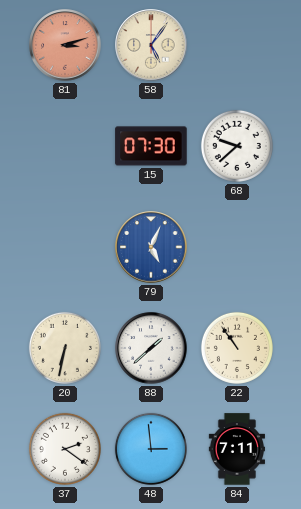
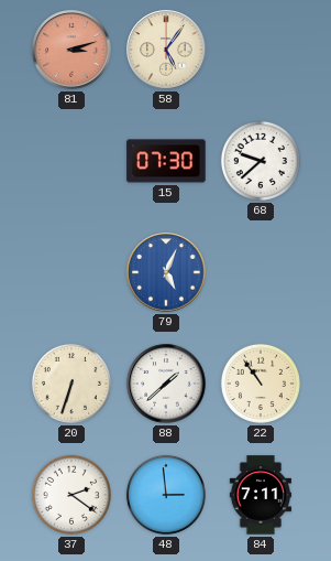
20: 6:32 -> 6:33
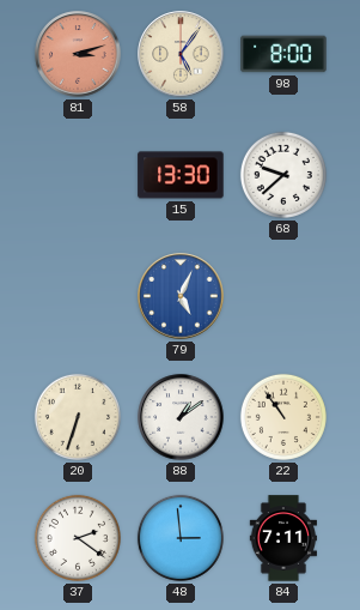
98: none -> 8:00
15: 07:30 -> 13:30
88: 1:38 -> 1:09
